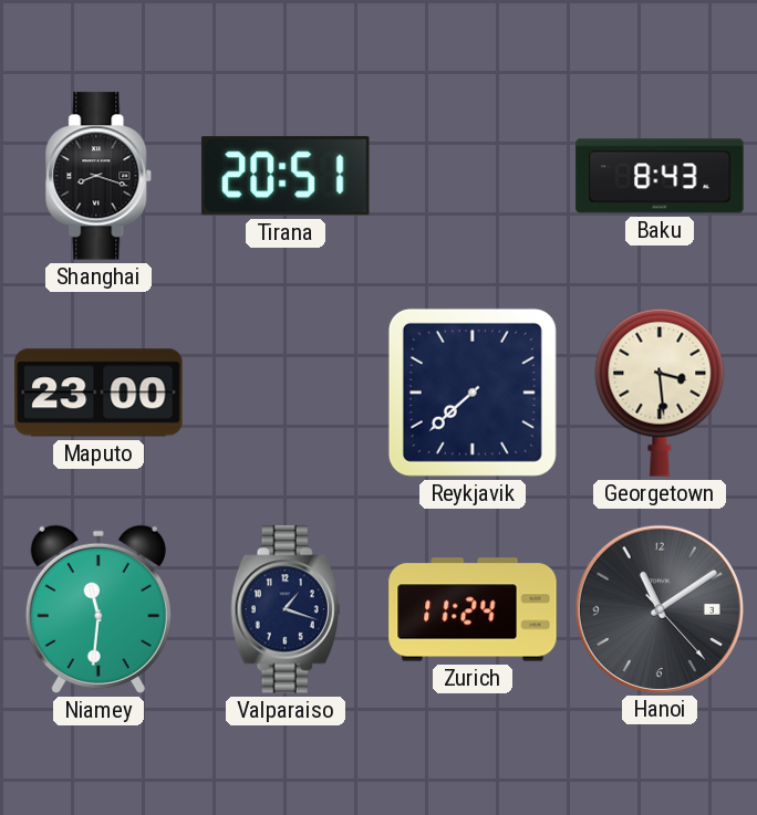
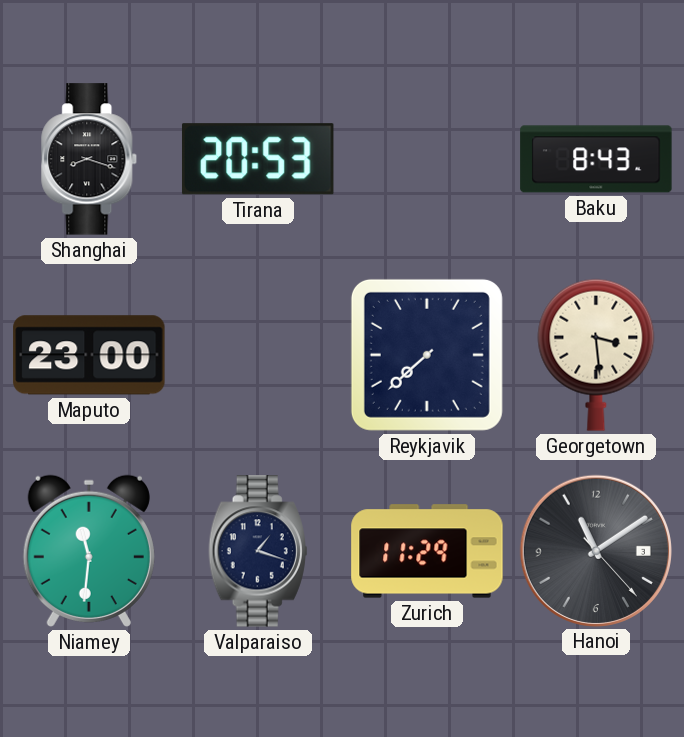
Tirana: 20:51 -> 20:53
Zurich: 11:24 -> 11:29
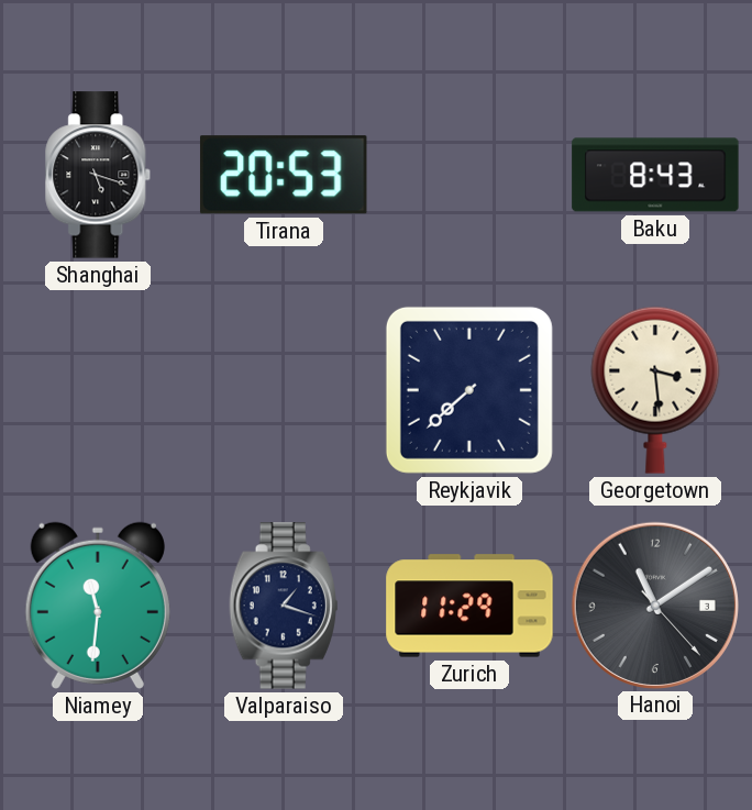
Shanghai: 8:18 -> 5:18
Maputo: 23:00 -> none
